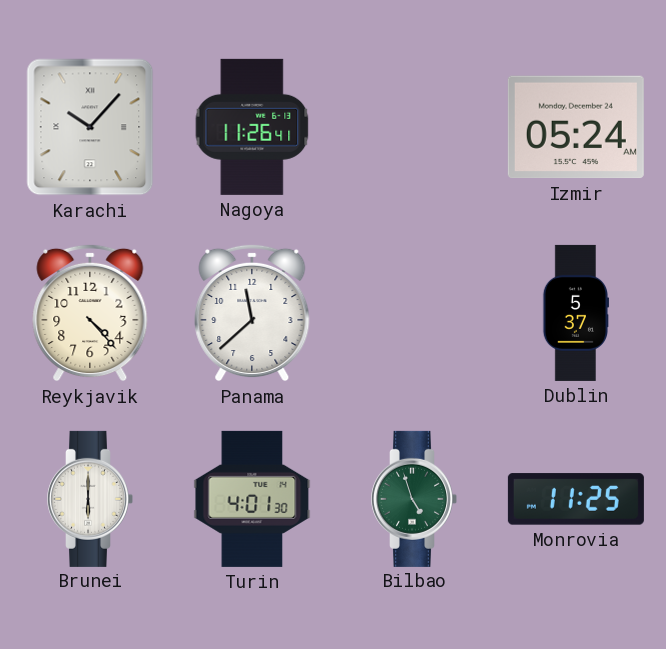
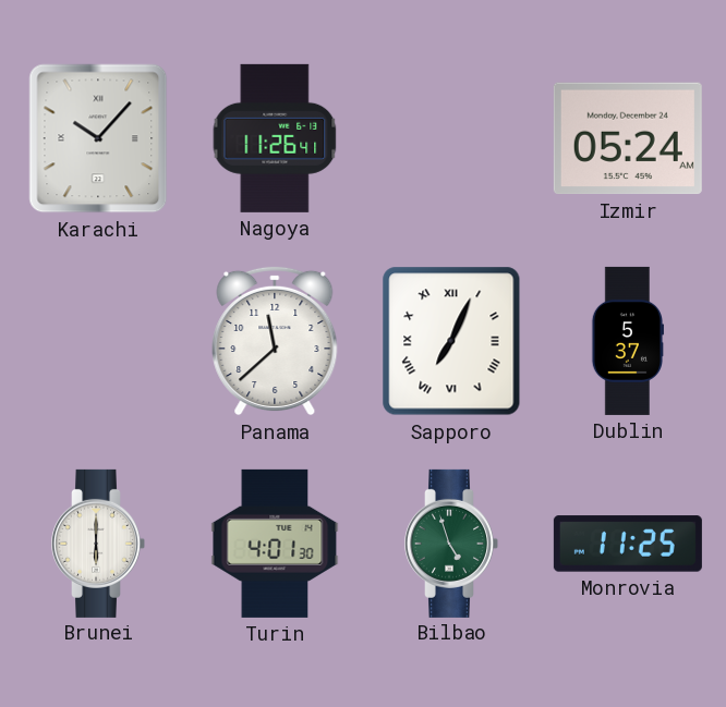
Reykjavik: 4:23 -> none
Sapporo: none -> 7:04
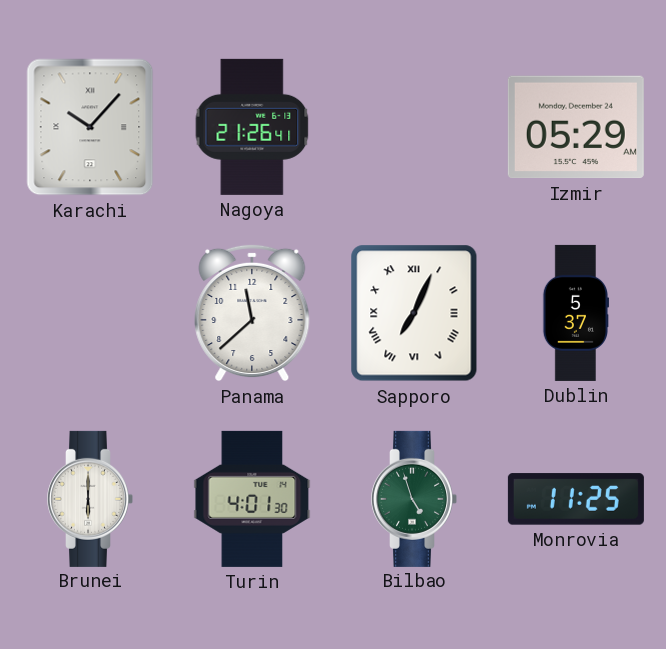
Nagoya: 11:26 -> 21:26
Izmir: 05:24 -> 05:29
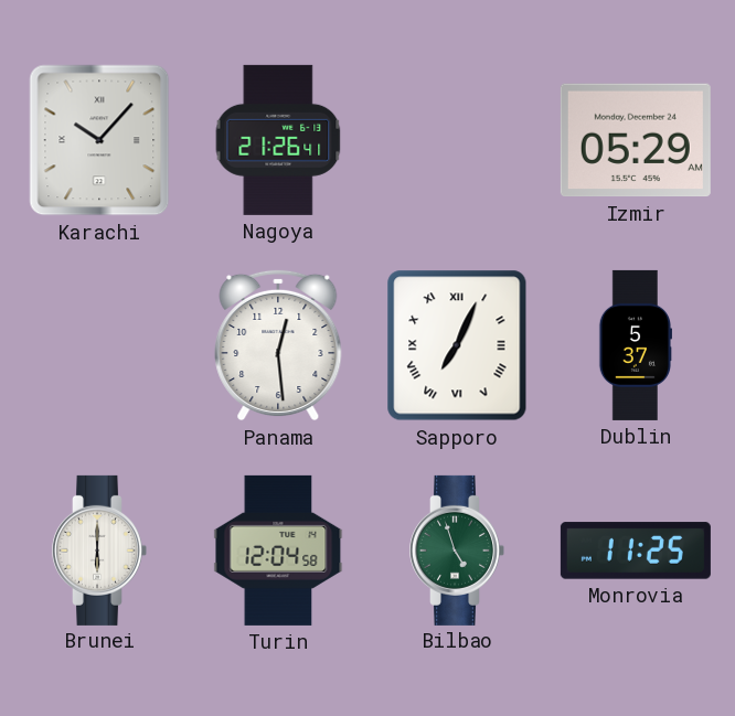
Panama: 11:38 -> 12:29
Turin: 4:01 -> 12:04
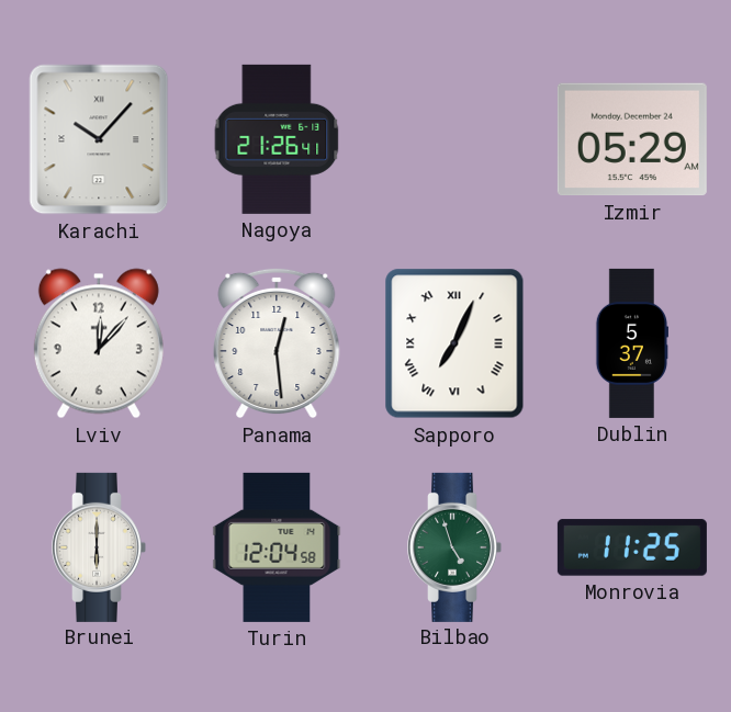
Lviv: none -> 12:07
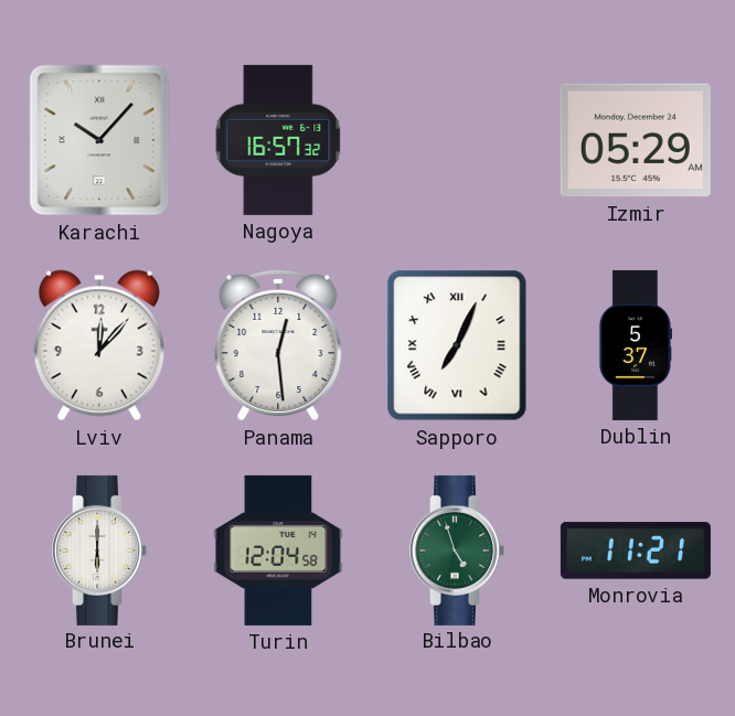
Nagoya: 21:26 -> 16:57
Monrovia: 11:25 -> 11:21
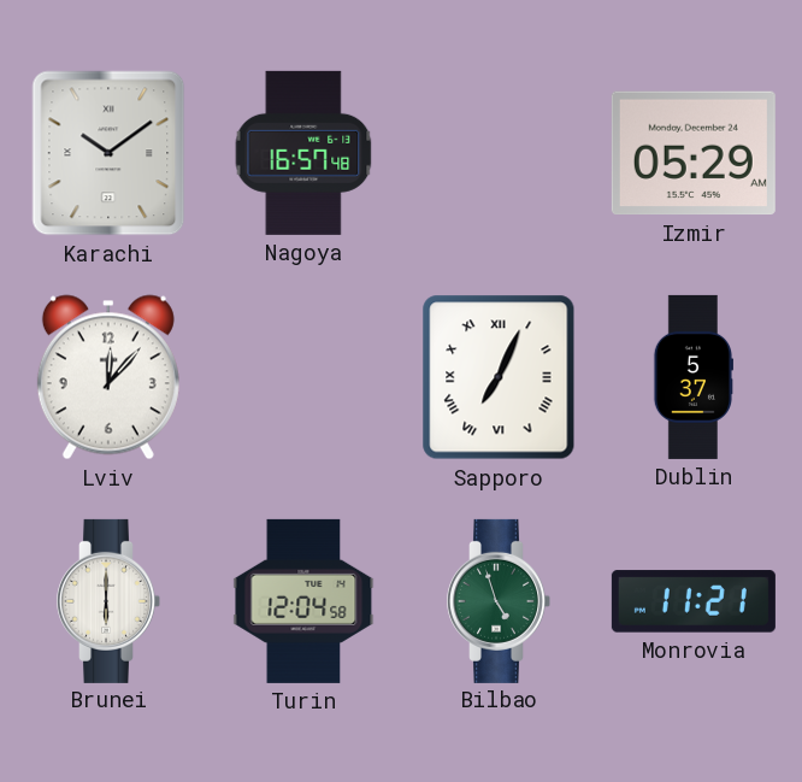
Karachi: 10:07 -> 10:09
Nagoya: 16:57:32 -> 16:57:48
Panama: 12:29 -> none
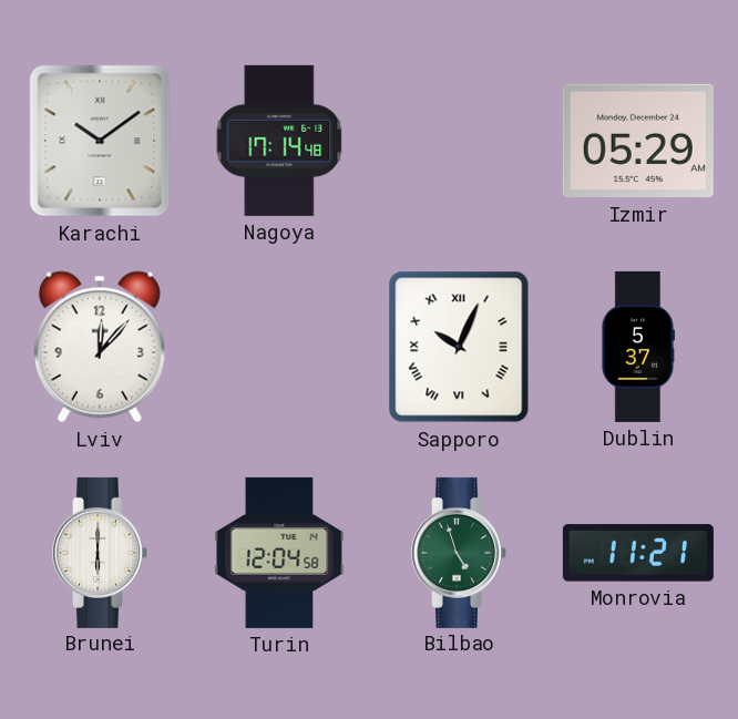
Nagoya: 16:57 -> 17:14
Sapporo: 7:04 -> 10:04
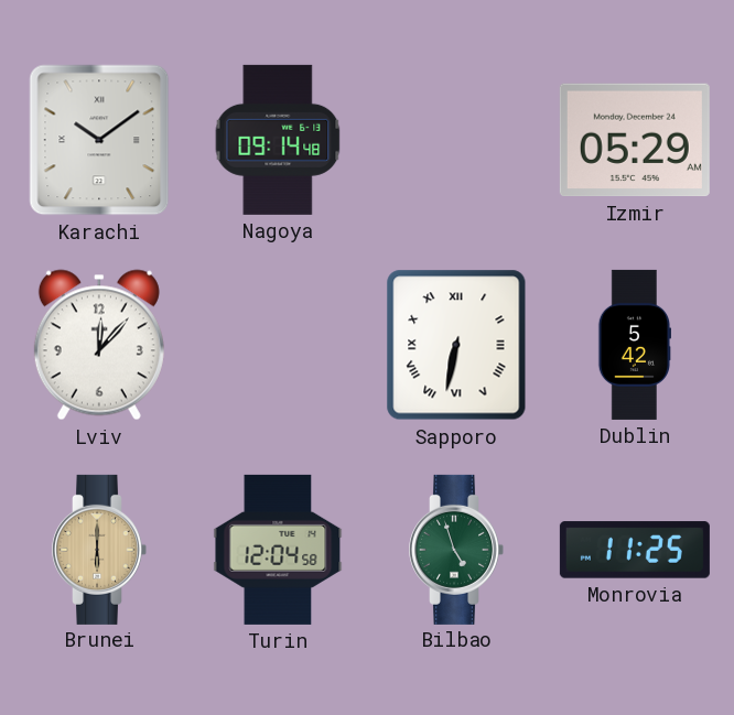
Nagoya: 17:14 -> 09:14
Sapporo: 10:04 -> 6:32
Dublin: 5:37 -> 5:42
Brunei dial: white -> champagne
Monrovia: 11:21 -> 11:25
